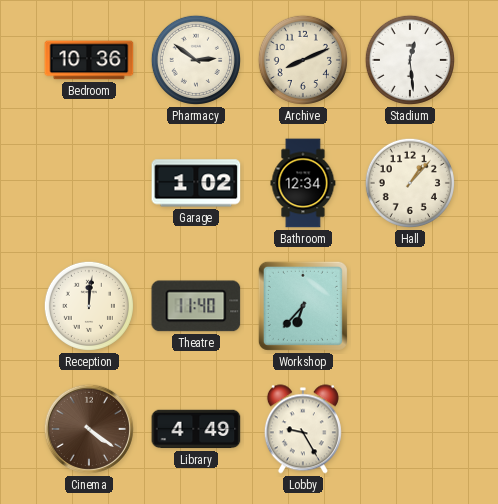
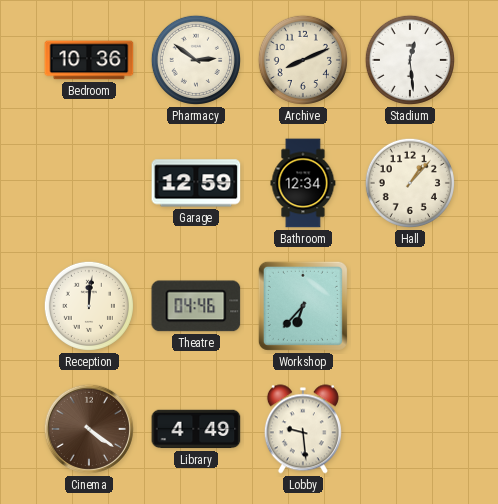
Garage: 1:02 -> 12:59
Theatre: 11:40 -> 04:46
Lobby: 9:25 -> 9:29
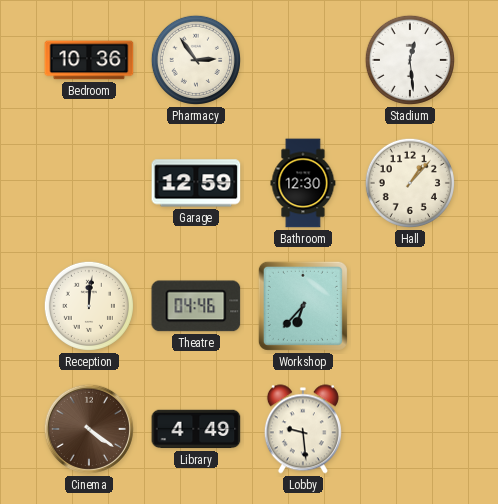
Pharmacy: 2:51 -> 2:54
Archive: 8:11 -> none
Bathroom: 12:34 -> 12:30
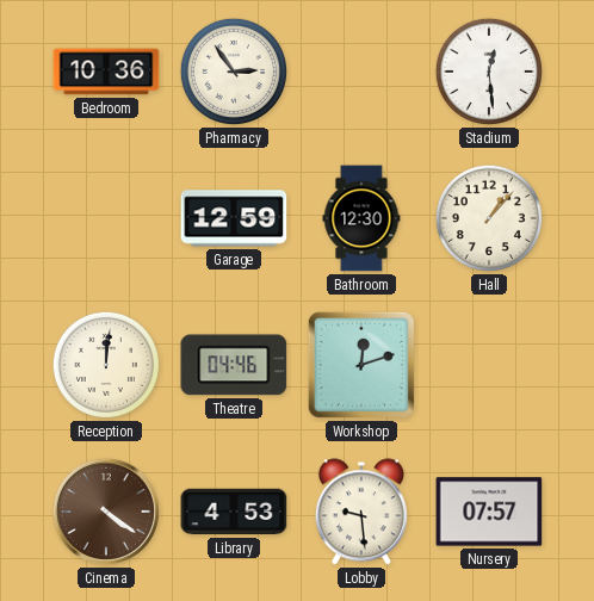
Workshop: 6:37 -> 12:12
Library: 4:49 -> 4:53
Nursery: none -> 07:57
